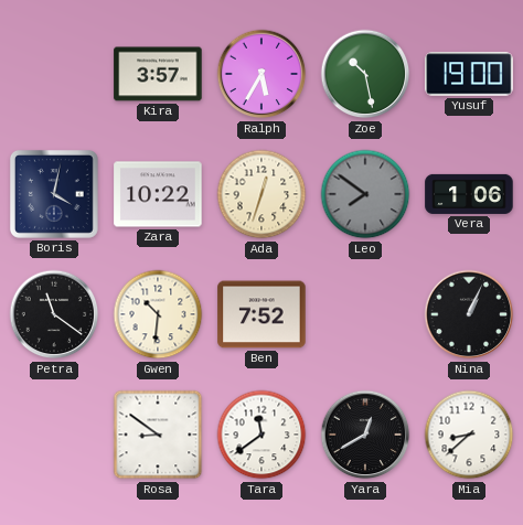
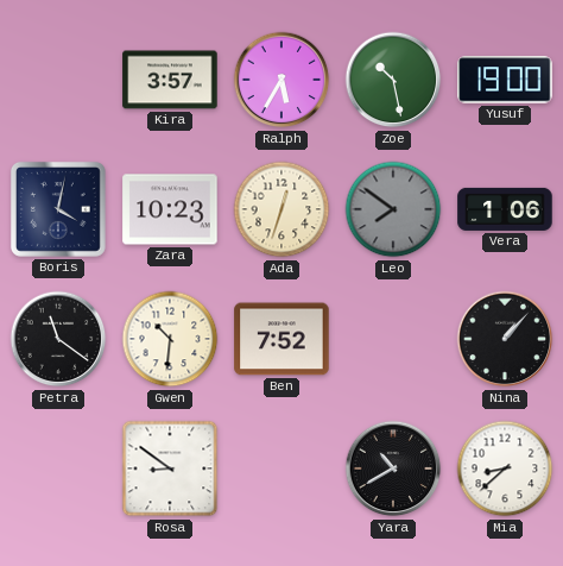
Zara: 10:22 -> 10:23
Nina: 1:04 -> 1:07
Tara: 11:39 -> none
Yara: 12:40 -> 10:40
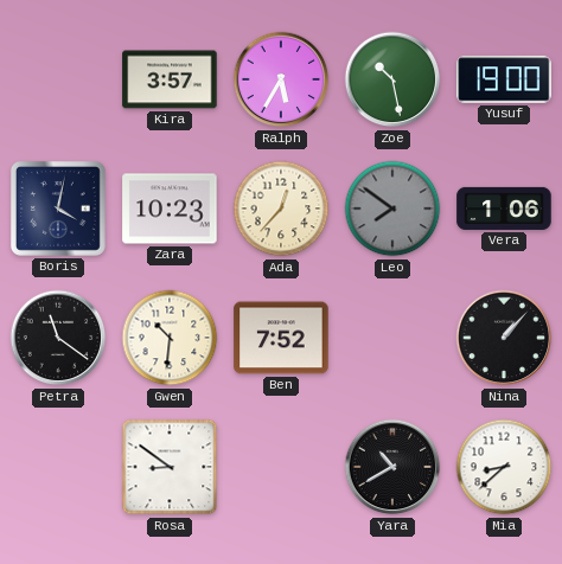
Ada: 12:33 -> 12:37
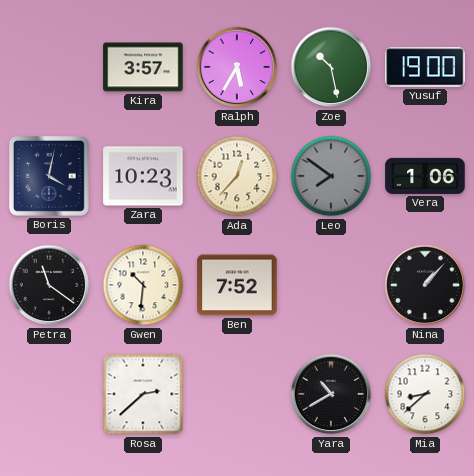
Rosa: 8:51 -> 2:38
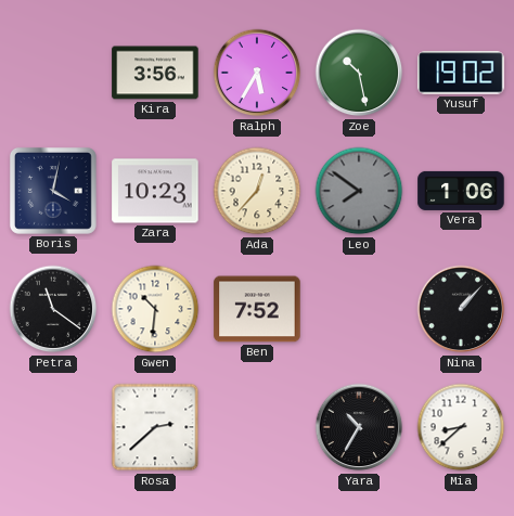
Kira: 3:57 -> 3:56
Yusuf: 19:00 -> 19:02
Yara: 10:40 -> 10:35
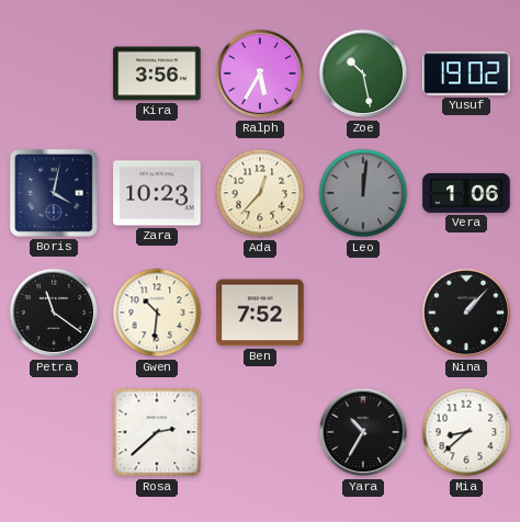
Leo: 7:51 -> 12:01
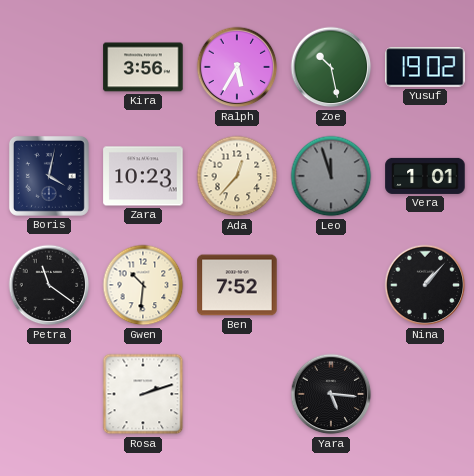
Leo: 12:01 -> 11:57
Vera: 1:06 -> 1:01
Rosa: 2:38 -> 2:12
Yara: 10:35 -> 5:16
Mia: 8:38 -> none
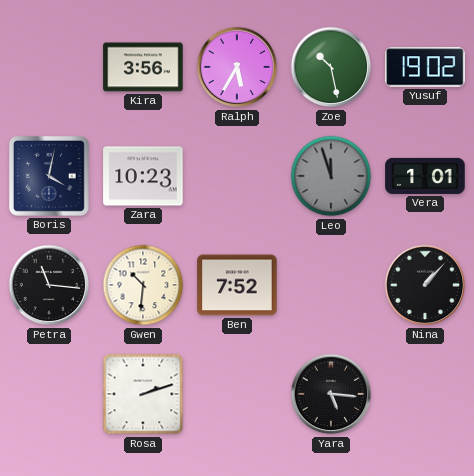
Ada: 12:37 -> none
Petra: 11:21 -> 11:16
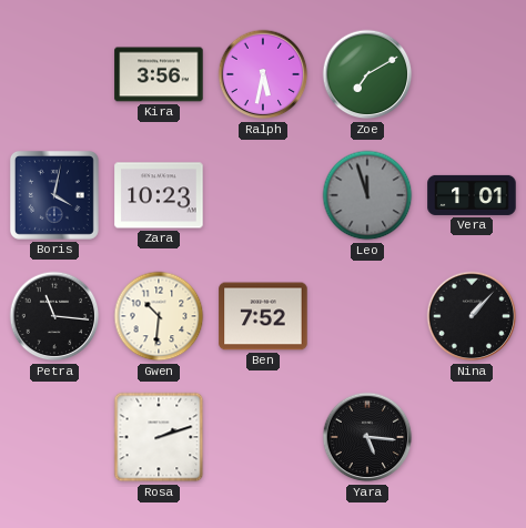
Ralph: 5:35 -> 5:32
Zoe: 10:28 -> 7:10
Yusuf: 19:02 -> none
